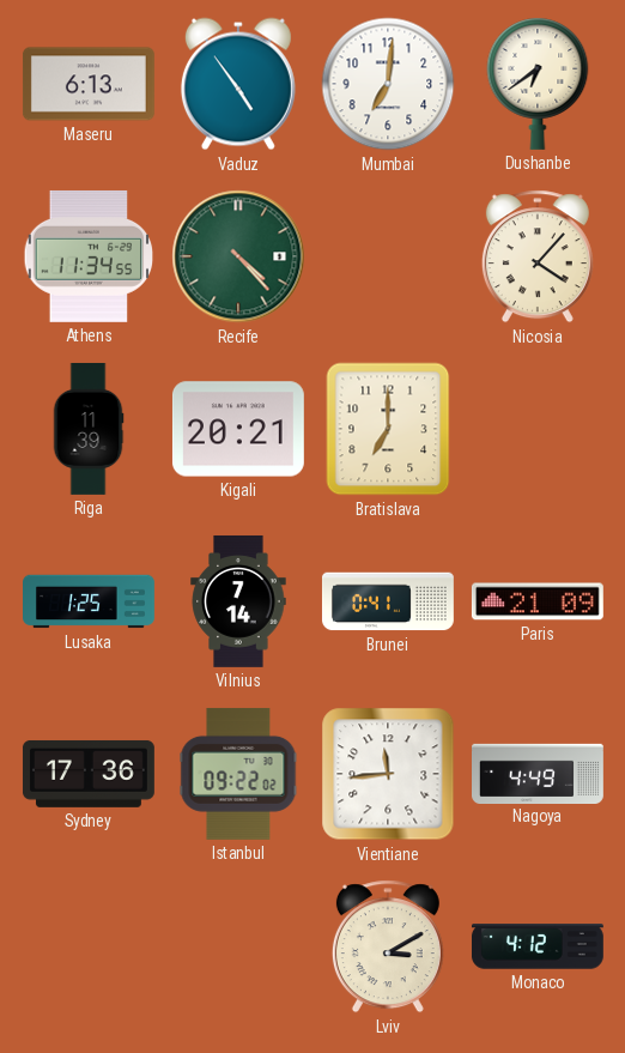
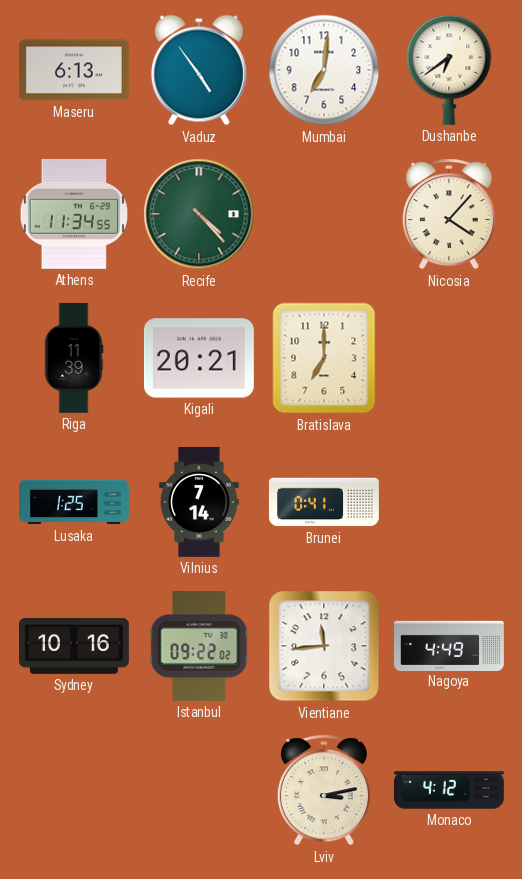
Paris: 21:09 -> none
Sydney: 17:36 -> 10:16
Lviv: 3:10 -> 3:13
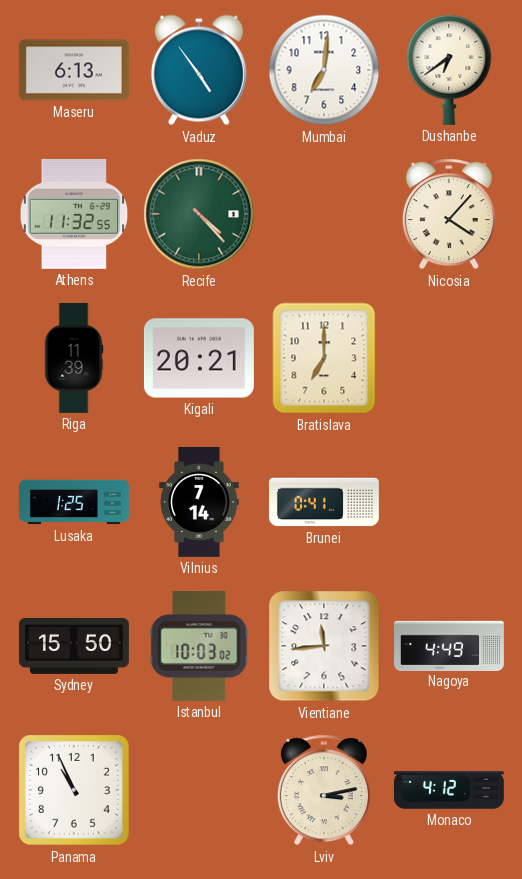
Athens: 11:34 -> 11:32
Sydney: 10:16 -> 15:50
Istanbul: 09:22 -> 10:03
Panama: none -> 10:56
